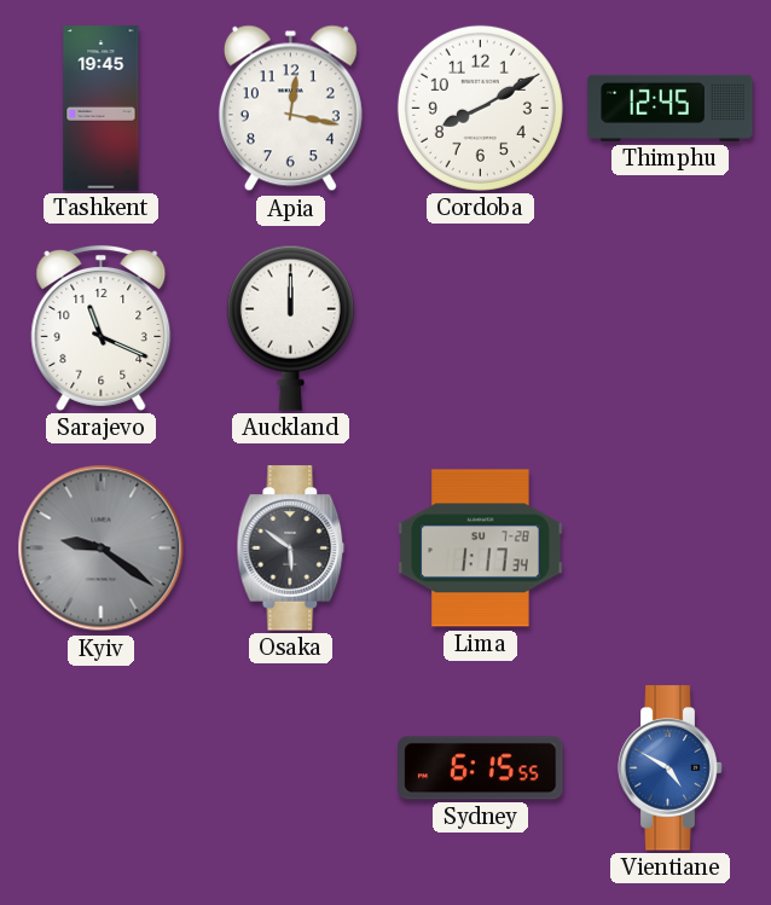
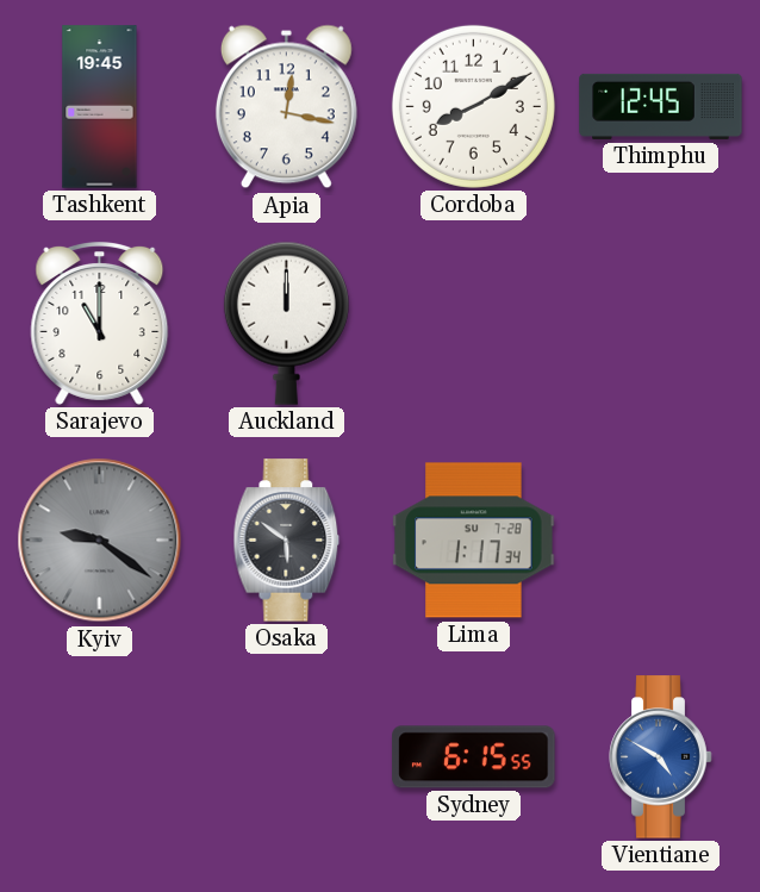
Sarajevo: 11:19 -> 11:00
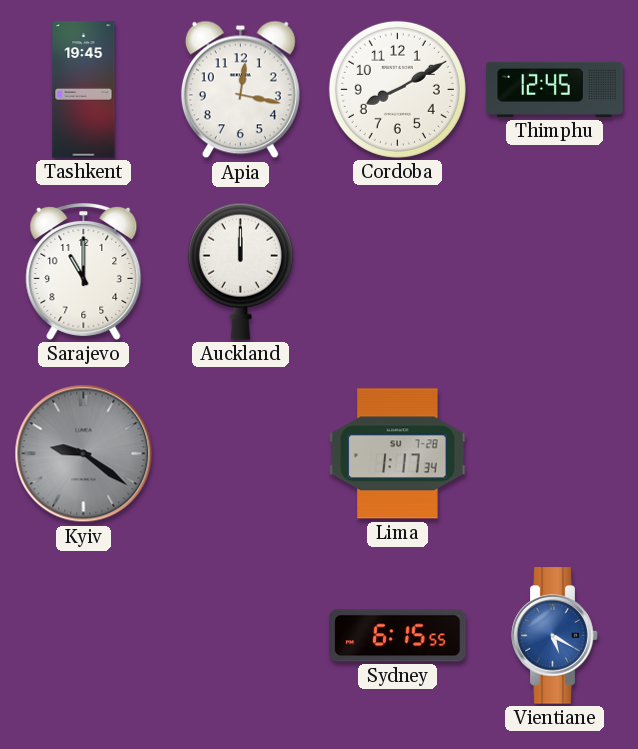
Osaka: 5:51 -> none
Vientiane: 4:50 -> 5:20
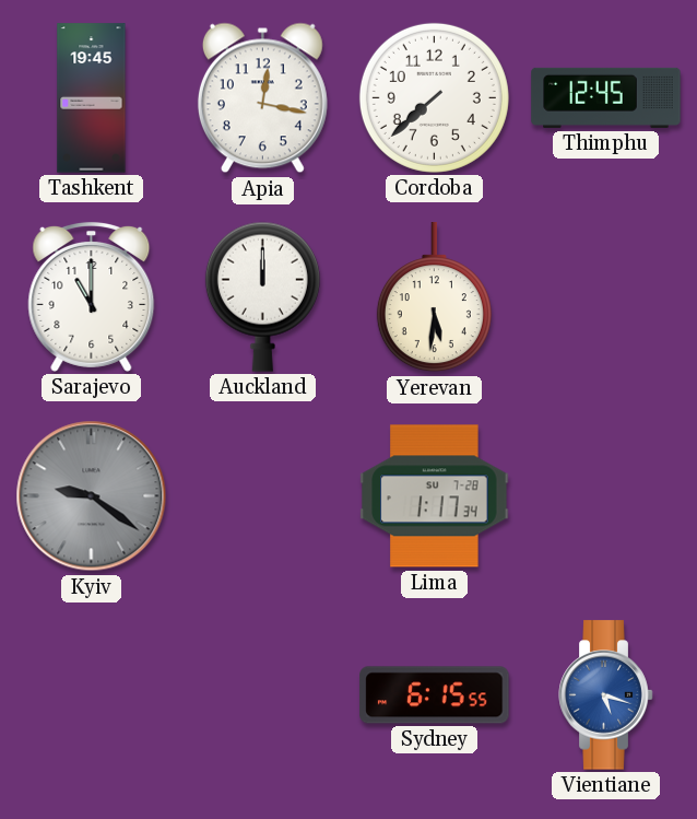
Cordoba: 8:10 -> 7:38
Yerevan: none -> 5:31
Vientiane: 5:20 -> 5:18
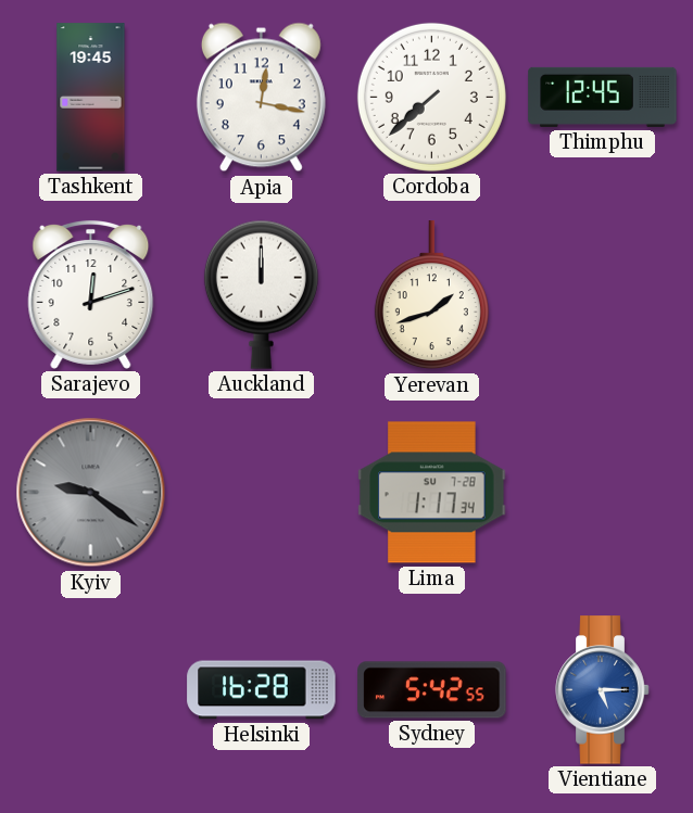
Sarajevo: 11:00 -> 12:12
Yerevan: 5:31 -> 1:42
Helsinki: none -> 16:28
Sydney: 6:15 -> 5:42
Vientiane: 5:18 -> 5:15
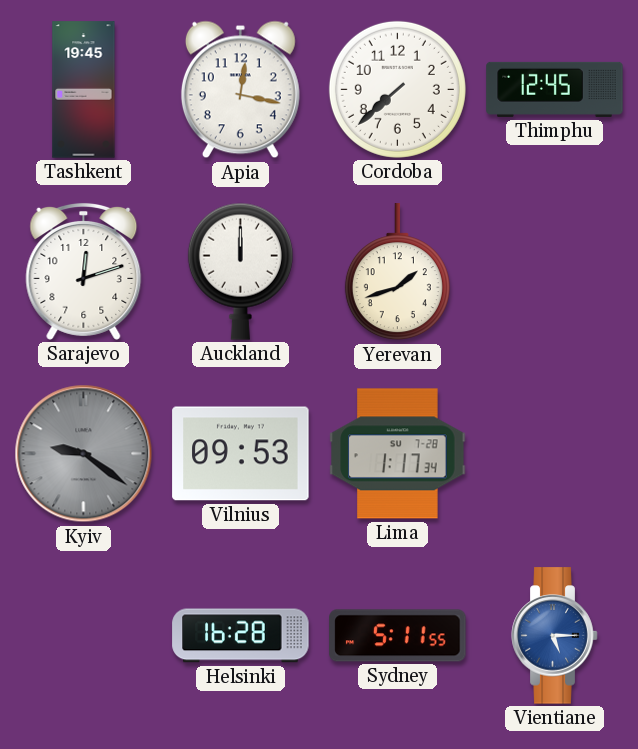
Vilnius: none -> 09:53
Sydney: 5:42 -> 5:11
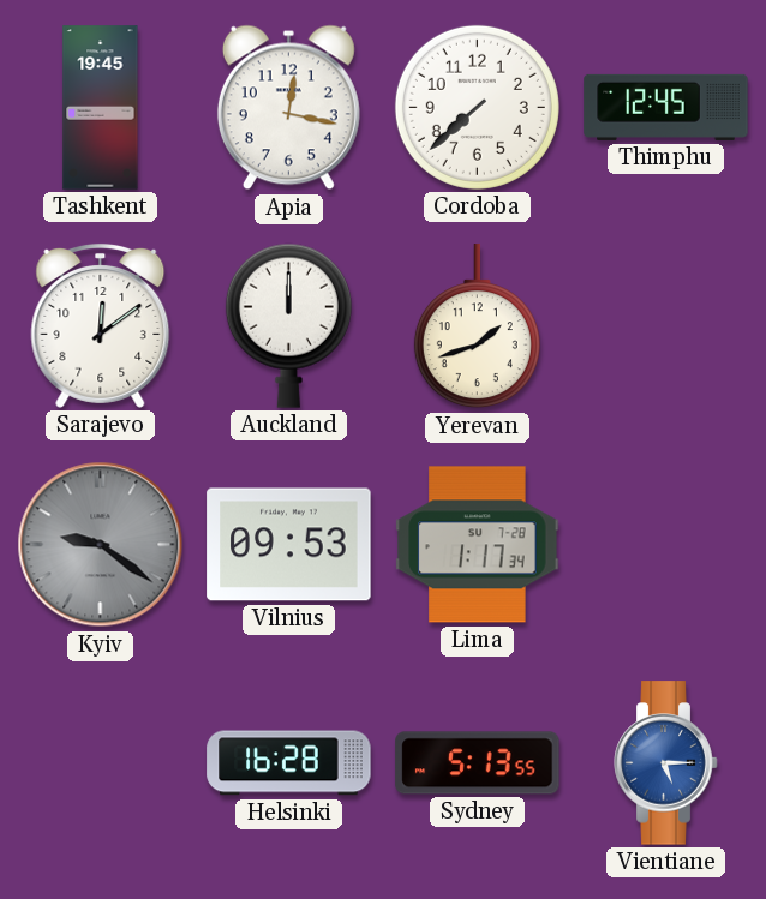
Sarajevo: 12:12 -> 12:09
Sydney: 5:11 -> 5:13
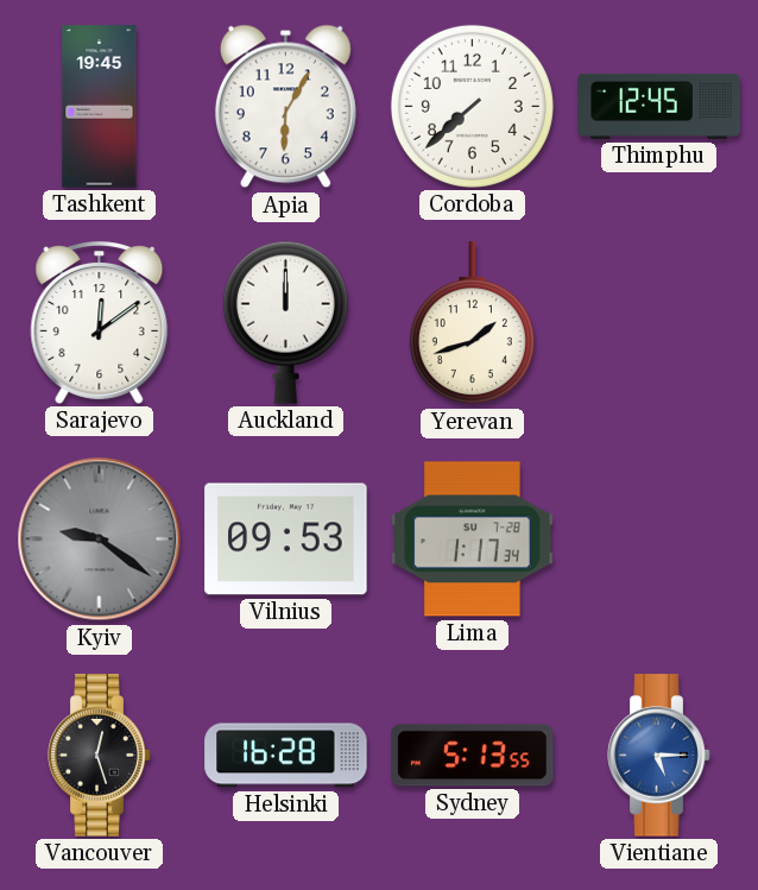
Apia: 12:17 -> 6:05
Vancouver: none -> 12:27
